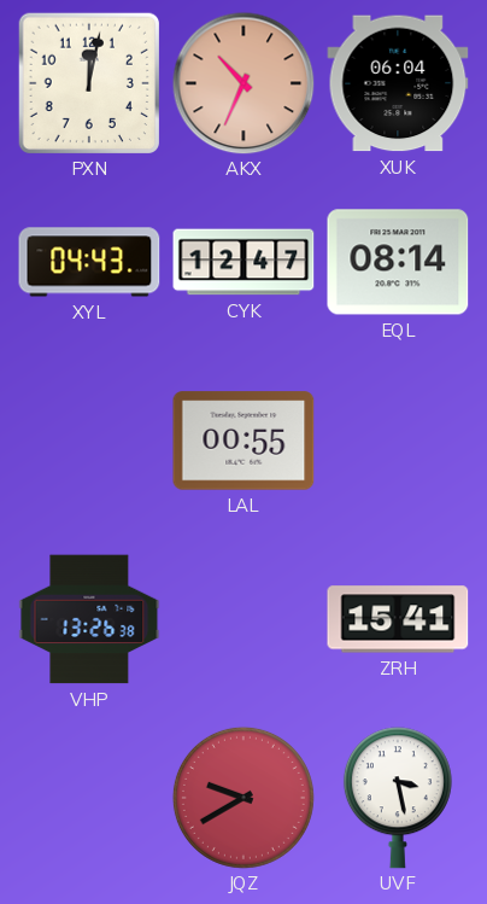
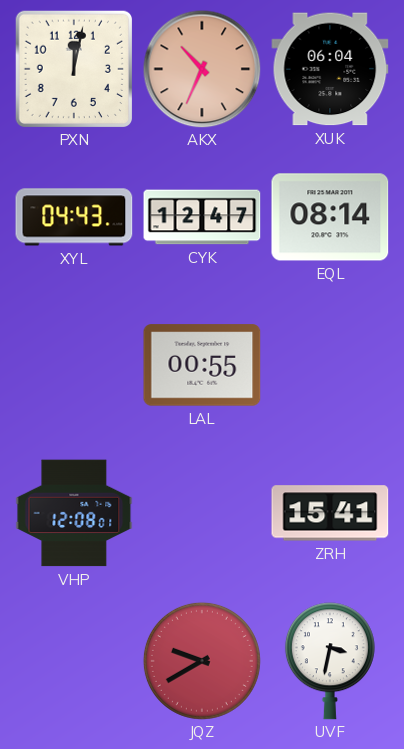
VHP: 13:26 -> 12:08
UVF: 3:28 -> 3:32
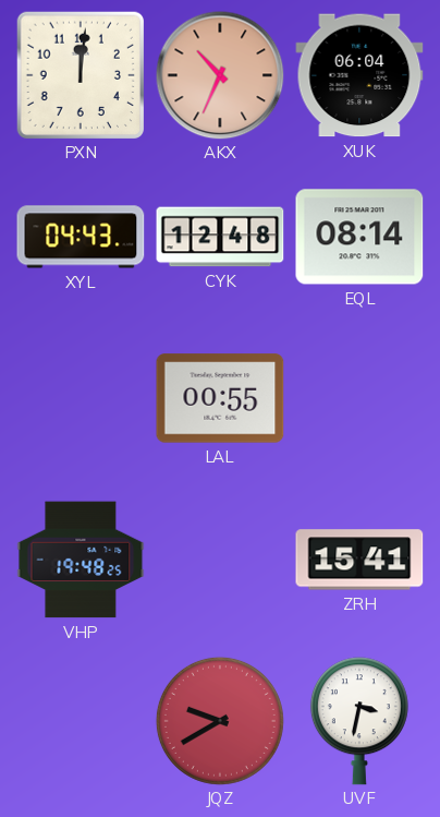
PXN: 12:02 -> 12:01
CYK: 12:47 -> 12:48
VHP: 12:08 -> 19:48
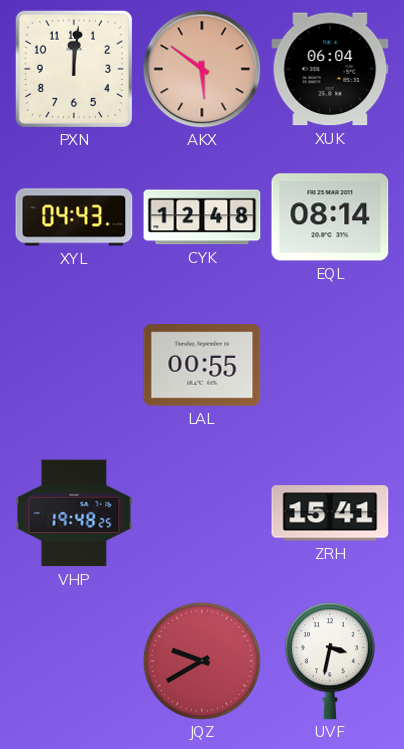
AKX: 10:34 -> 5:51
